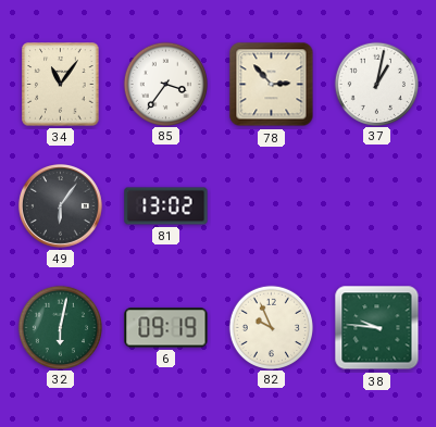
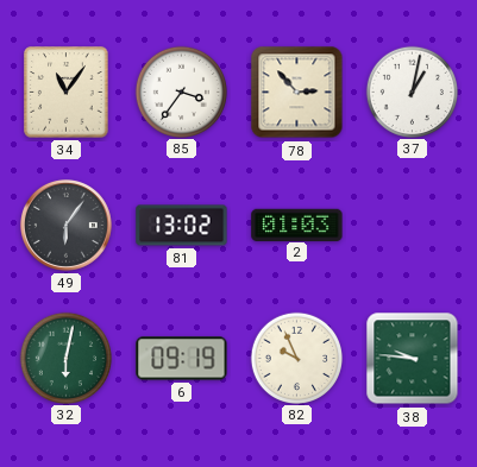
2: none -> 01:03
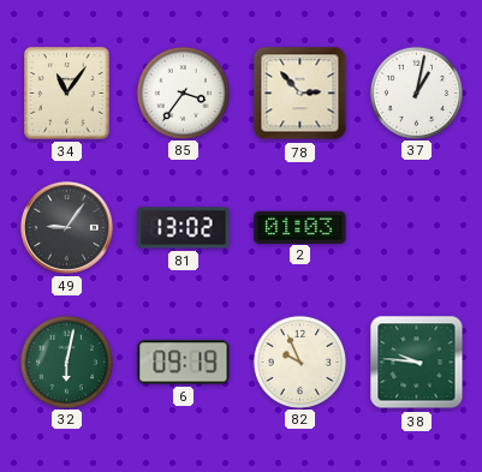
49: 6:06 -> 9:06
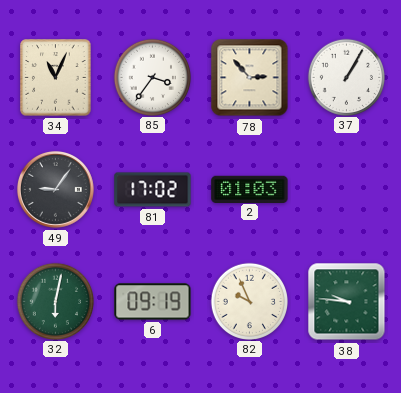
34: 11:06 -> 11:04
37: 1:02 -> 1:05
81: 13:02 -> 17:02
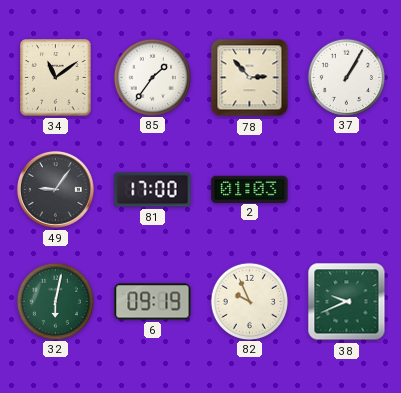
34: 11:04 -> 11:09
85: 3:36 -> 1:36
81: 17:02 -> 17:00
38: 9:46 -> 9:41
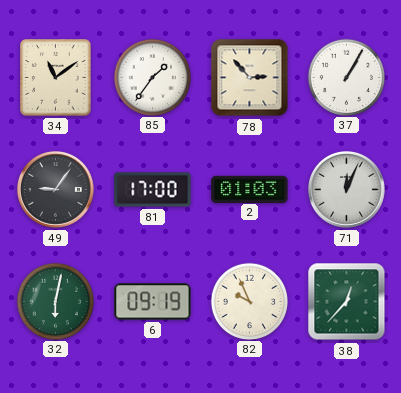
71: none -> 12:04
38: 9:41 -> 12:37
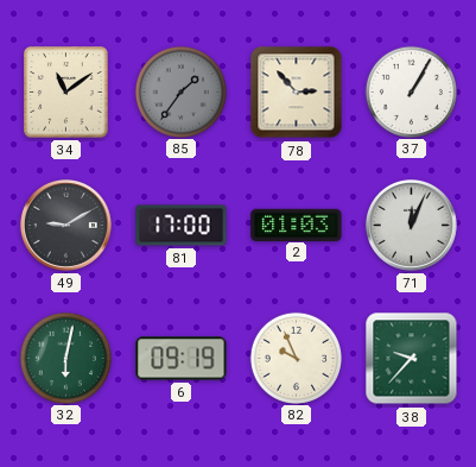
85 dial: white -> grey
49: 9:06 -> 9:10
38: 12:37 -> 9:37
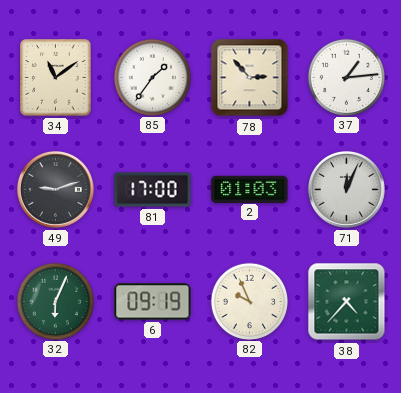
85 dial: grey -> white
37: 1:05 -> 1:14
49: 9:10 -> 9:12
32: 6:02 -> 6:04
38: 9:37 -> 4:37
